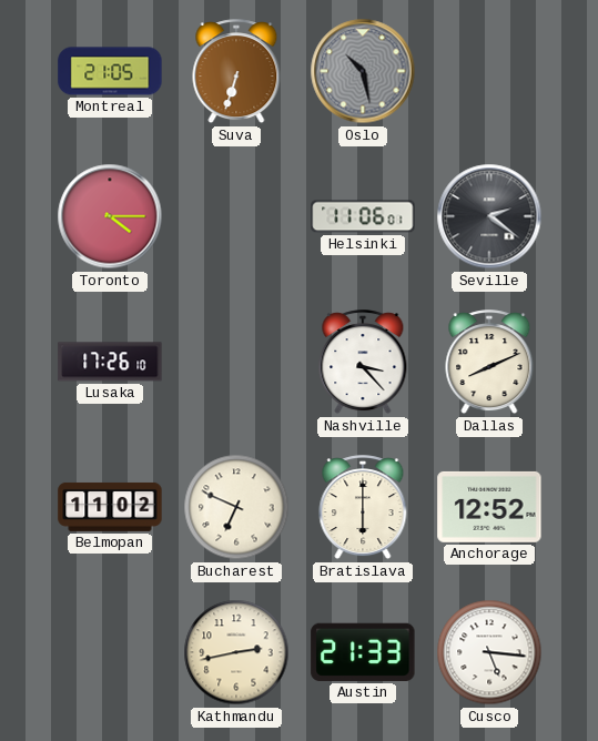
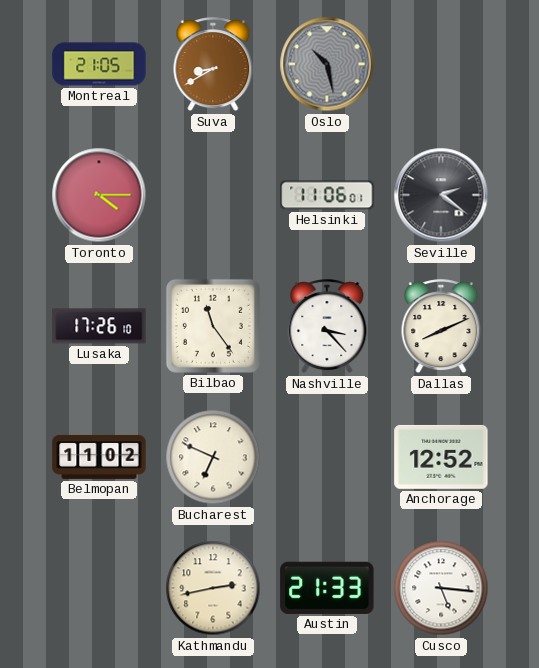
Suva: 6:33 -> 8:40
Bilbao: none -> 11:24
Bratislava: 6:00 -> none
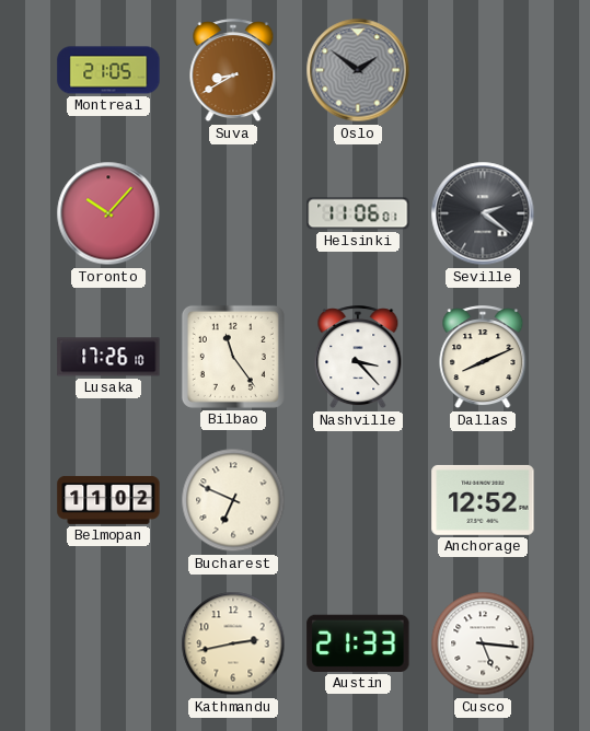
Oslo: 10:28 -> 1:51
Toronto: 4:15 -> 10:07
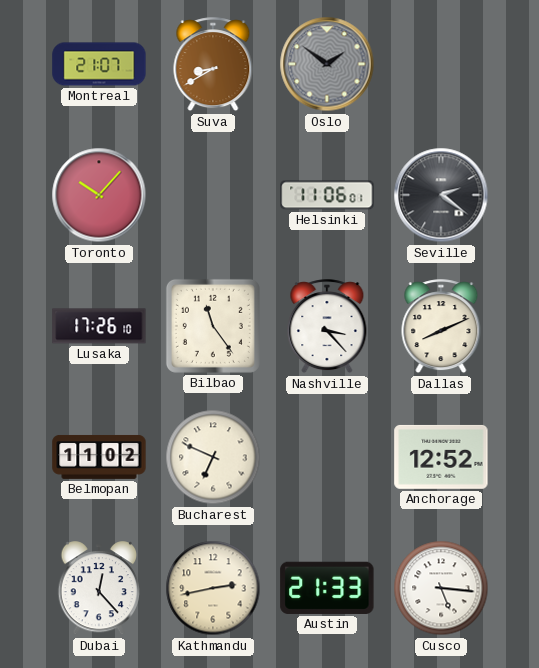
Montreal: 21:05 -> 21:07
Dubai: none -> 12:23
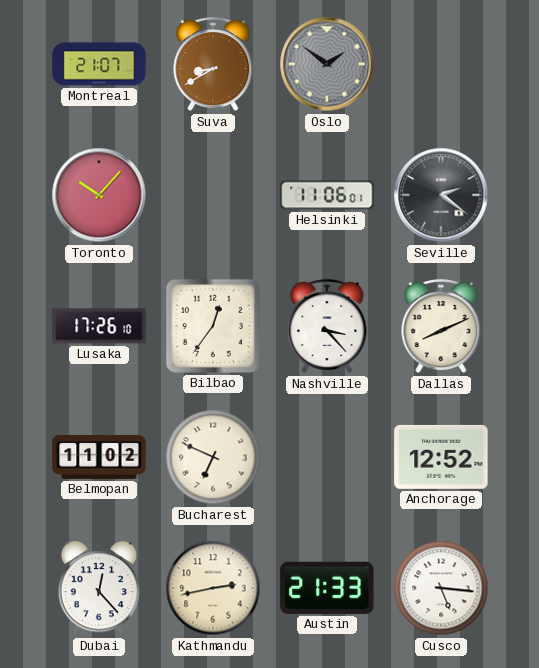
Bilbao: 11:24 -> 12:36
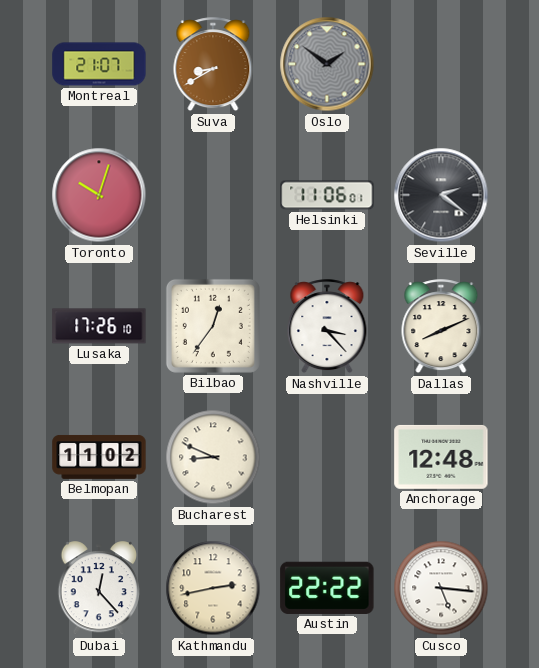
Toronto: 10:07 -> 10:03
Bucharest: 6:49 -> 8:49
Anchorage: 12:52 -> 12:48
Austin: 21:33 -> 22:22
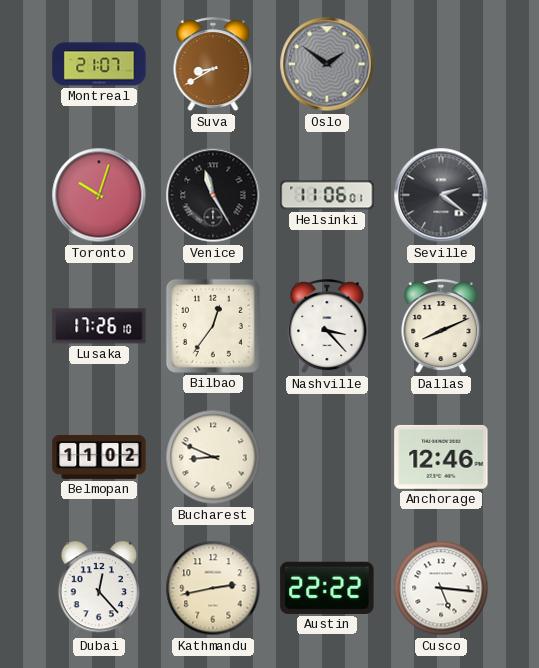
Venice: none -> 11:25
Anchorage: 12:48 -> 12:46
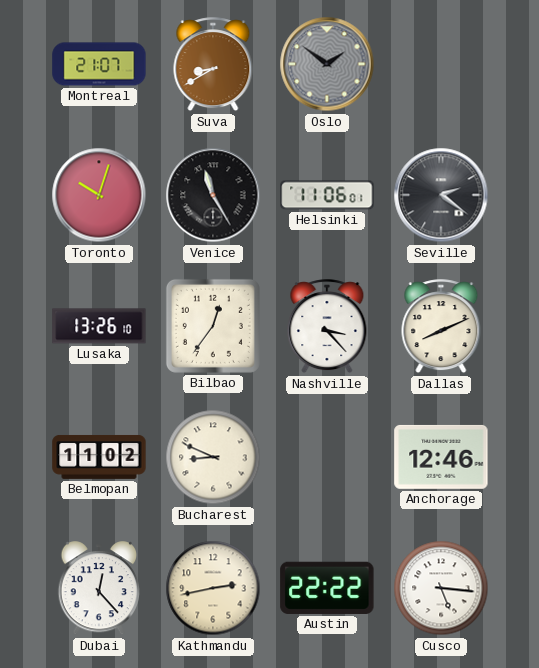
Lusaka: 17:26 -> 13:26
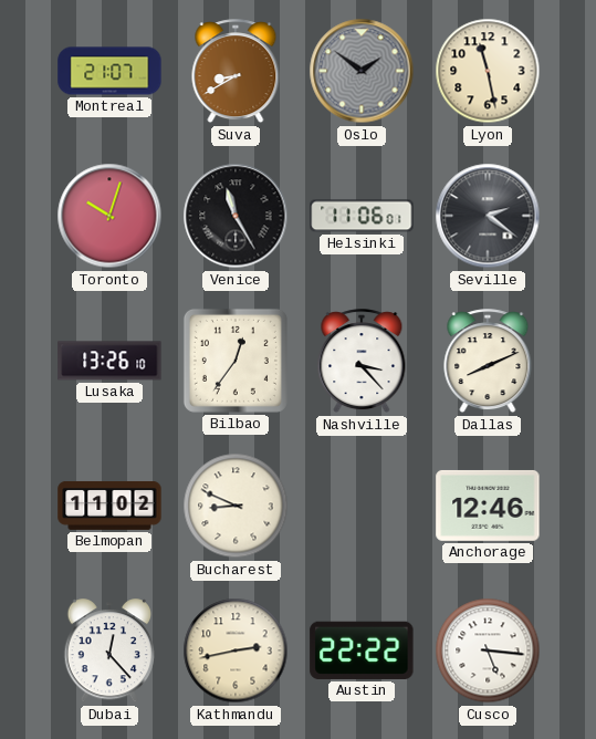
Lyon: none -> 11:28
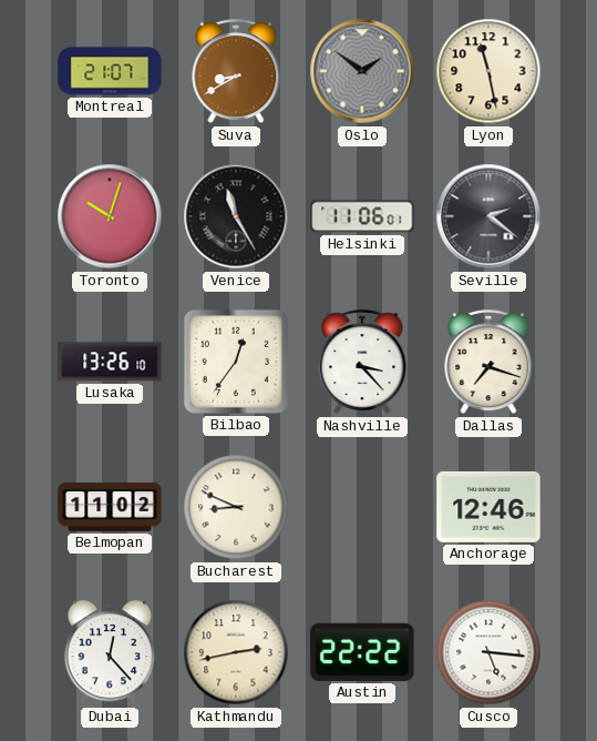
Dallas: 8:11 -> 7:18
